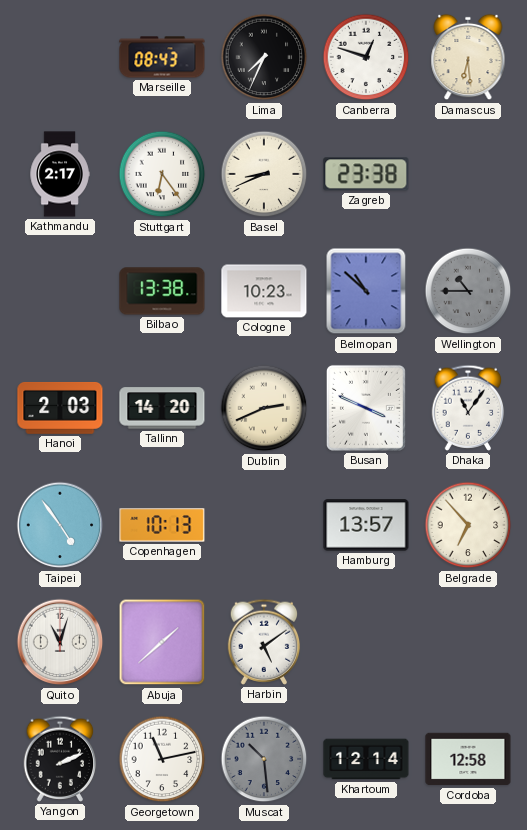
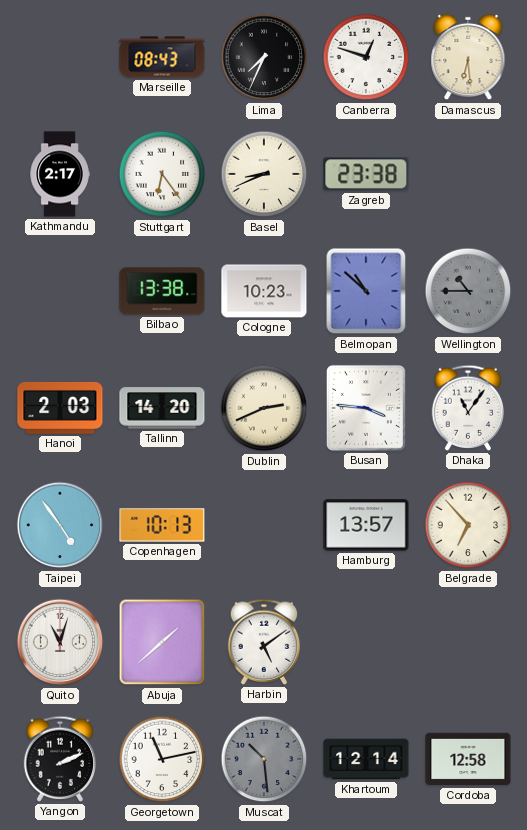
Busan: 3:49 -> 3:46
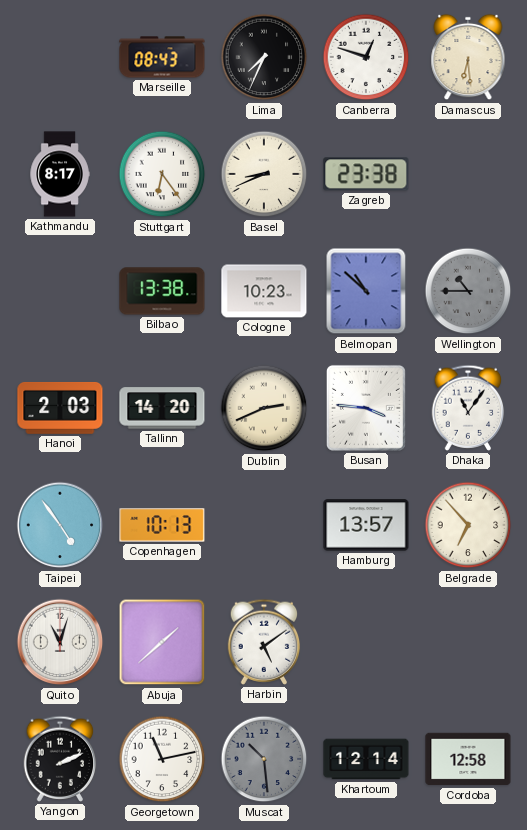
Kathmandu: 2:17 -> 8:17
